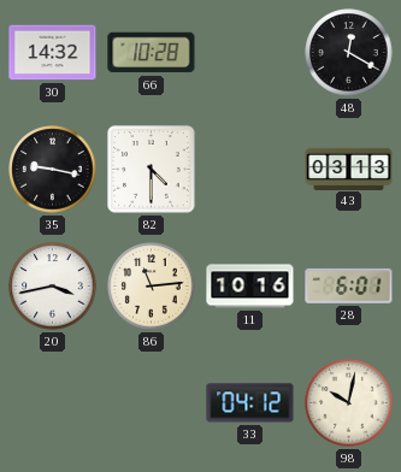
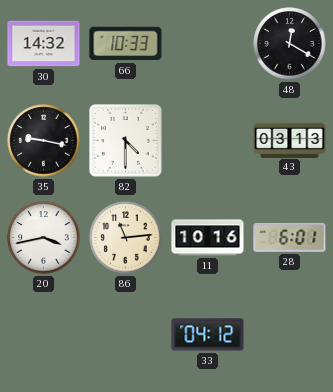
66: 10:28 -> 10:33
98: 10:02 -> none
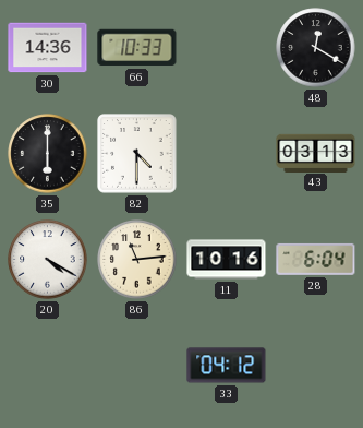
30: 14:32 -> 14:36
35: 9:17 -> 6:00
20: 3:43 -> 4:20
28: 6:01 -> 6:04
